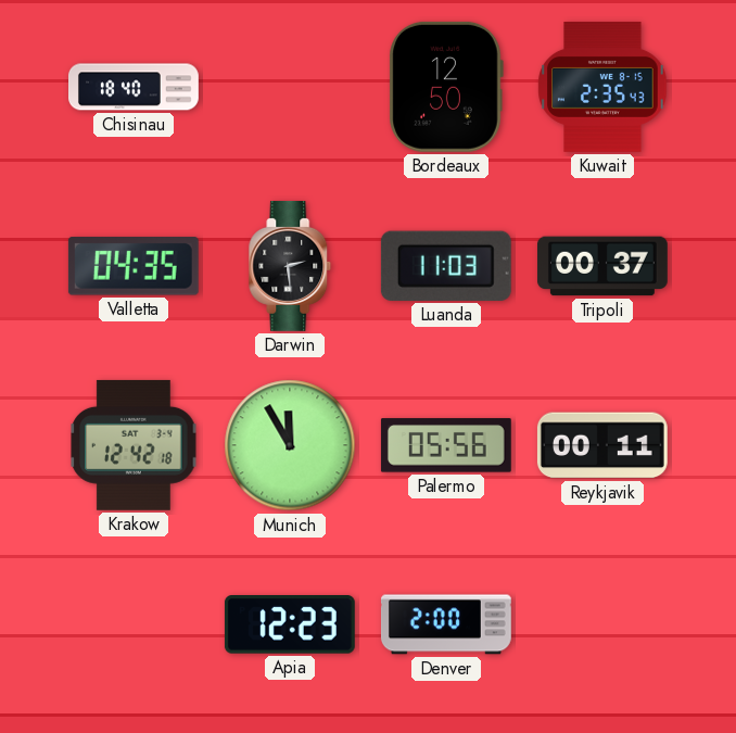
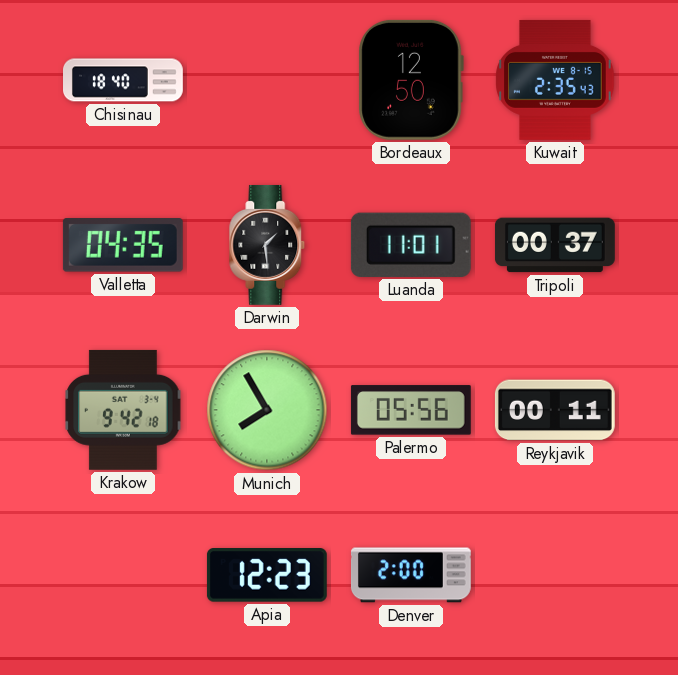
Darwin: 2:29 -> 1:29
Luanda: 11:03 -> 11:01
Krakow: 12:42 -> 9:42
Munich: 11:55 -> 7:55
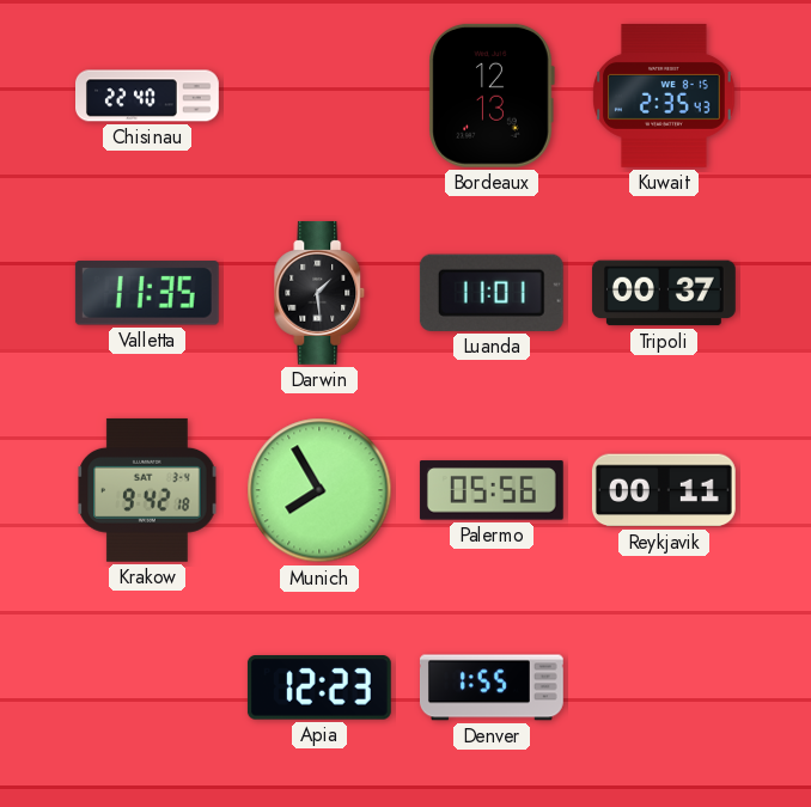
Chisinau: 18:40 -> 22:40
Bordeaux: 12:50 -> 12:13
Valletta: 04:35 -> 11:35
Denver: 2:00 -> 1:55
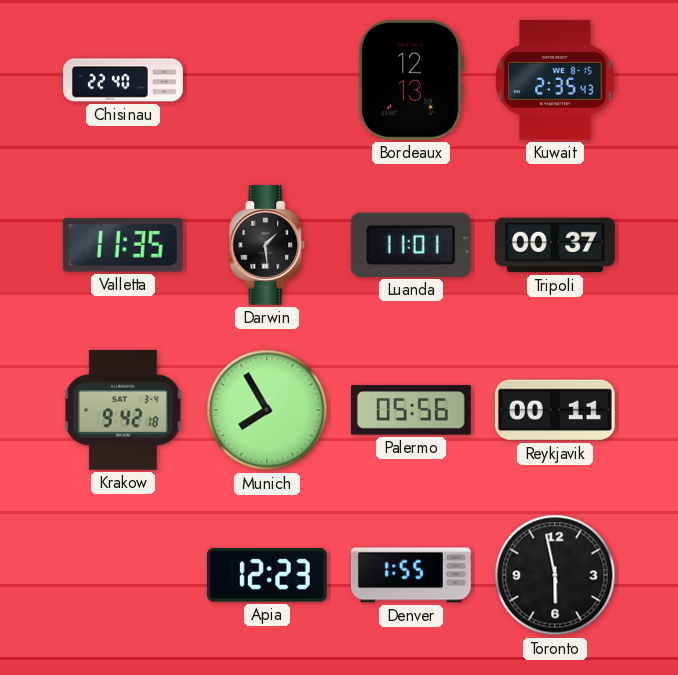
Toronto: none -> 5:58
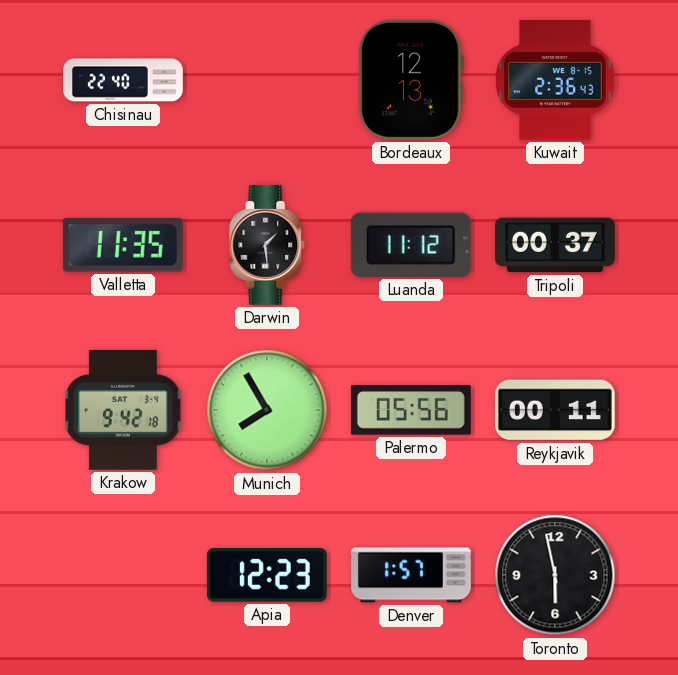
Kuwait: 2:35 -> 2:36
Luanda: 11:01 -> 11:12
Denver: 1:55 -> 1:57
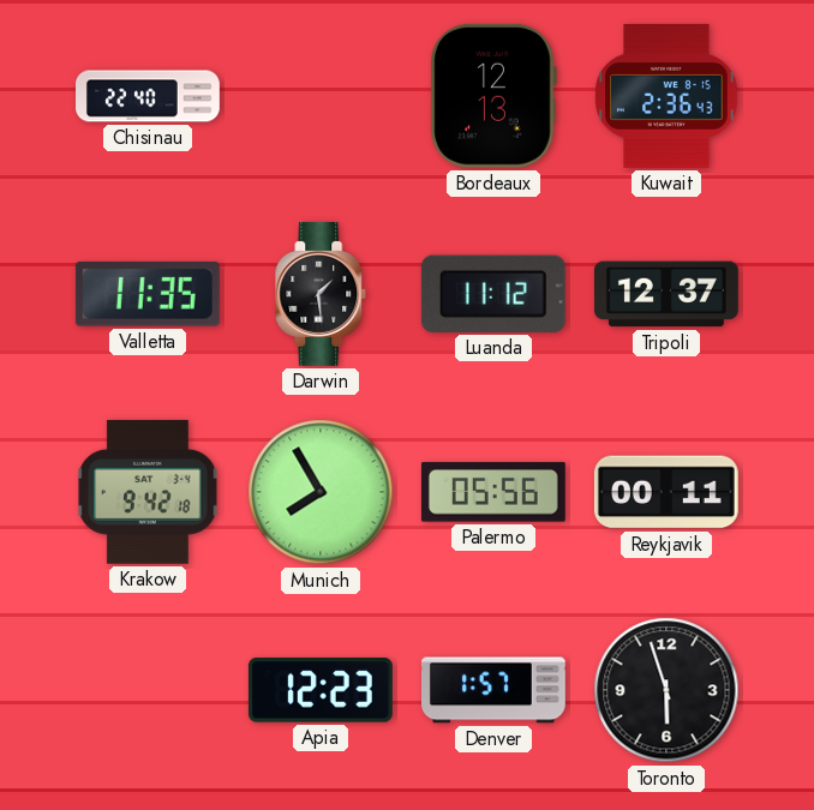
Tripoli: 00:37 -> 12:37
Toronto: 5:58 -> 5:57
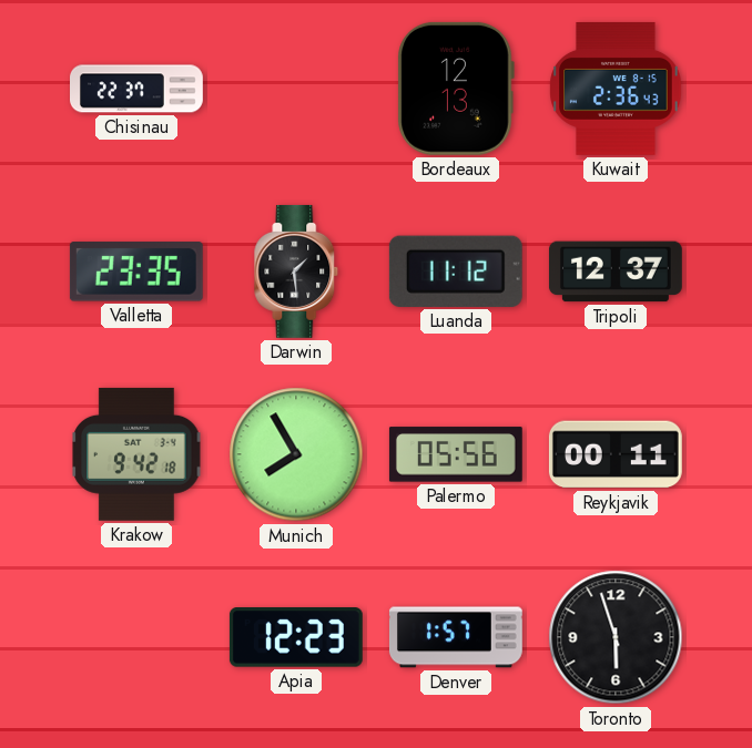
Chisinau: 22:40 -> 22:37
Valletta: 11:35 -> 23:35
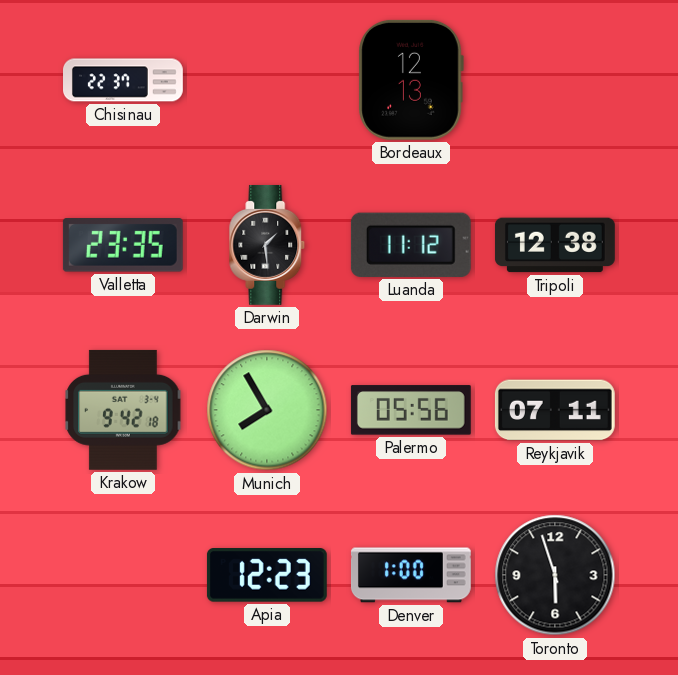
Kuwait: 2:36 -> none
Tripoli: 12:37 -> 12:38
Reykjavik: 00:11 -> 07:11
Denver: 1:57 -> 1:00
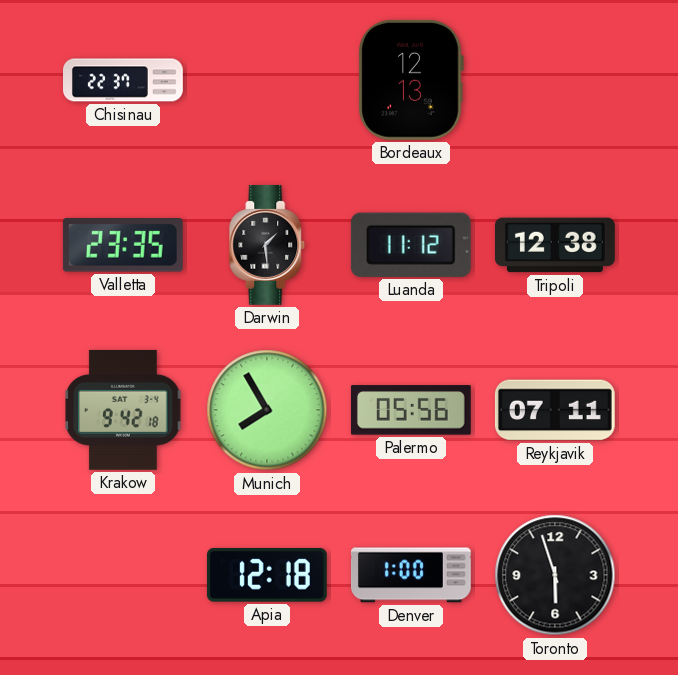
Apia: 12:23 -> 12:18
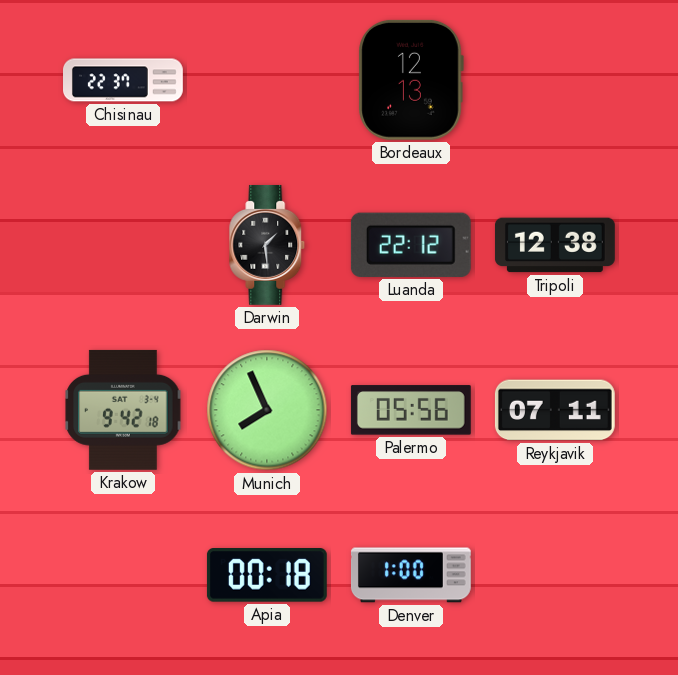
Valletta: 23:35 -> none
Luanda: 11:12 -> 22:12
Munich: 7:55 -> 7:56
Apia: 12:18 -> 00:18
Toronto: 5:57 -> none
